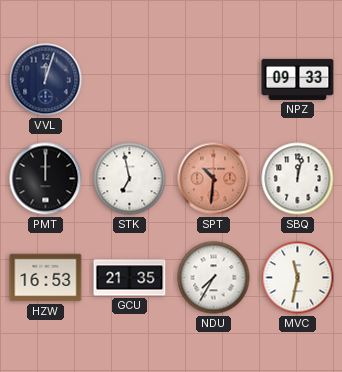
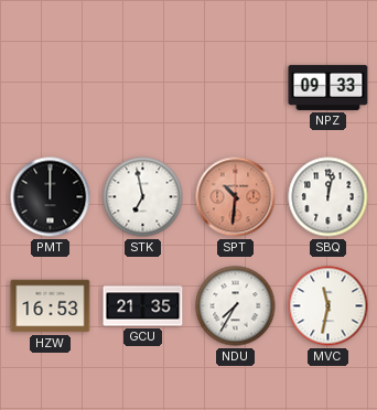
VVL: 12:03 -> none
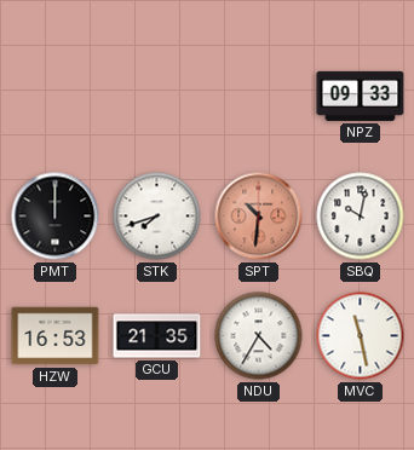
STK: 6:58 -> 7:42
SBQ: 12:02 -> 10:02
NDU: 7:35 -> 4:35
MVC: 11:32 -> 11:28
